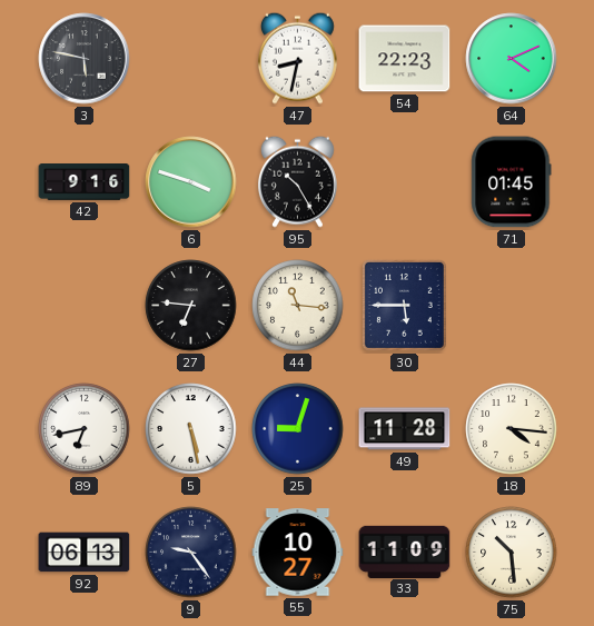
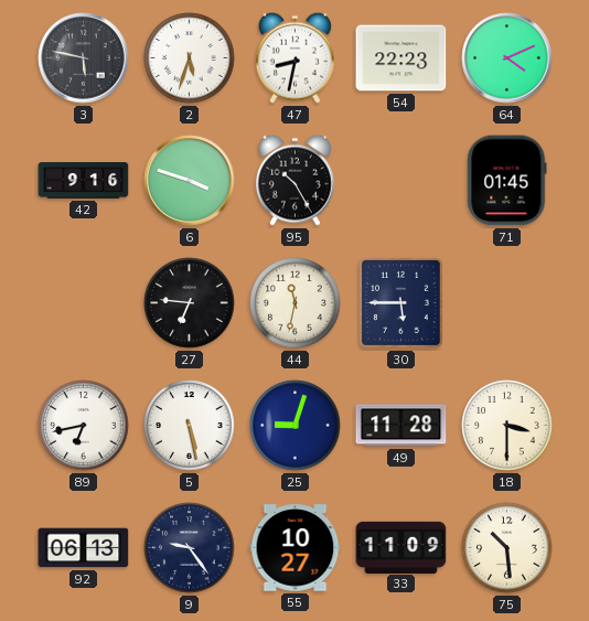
2: none -> 5:33
44: 11:16 -> 11:32
18: 4:16 -> 3:30
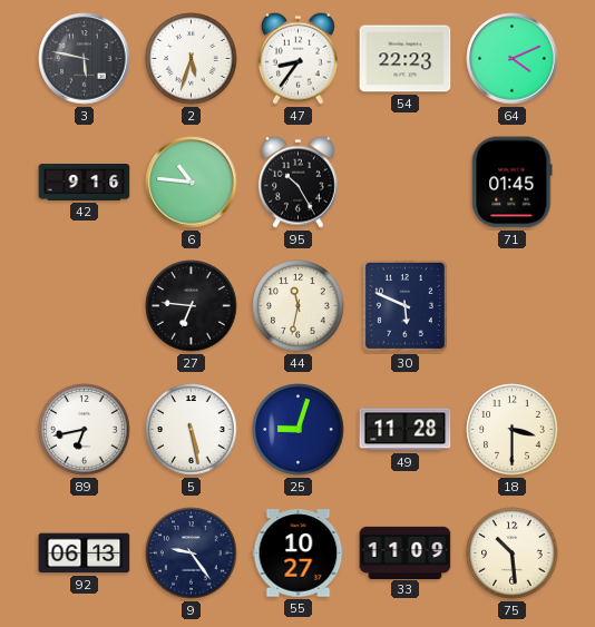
47: 8:32 -> 8:36
6: 3:48 -> 10:46
30: 5:45 -> 5:49
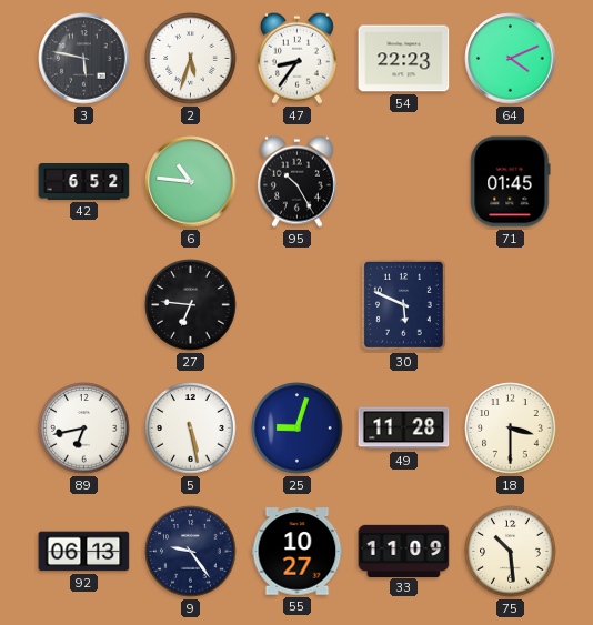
42: 9:16 -> 6:52
44: 11:32 -> none
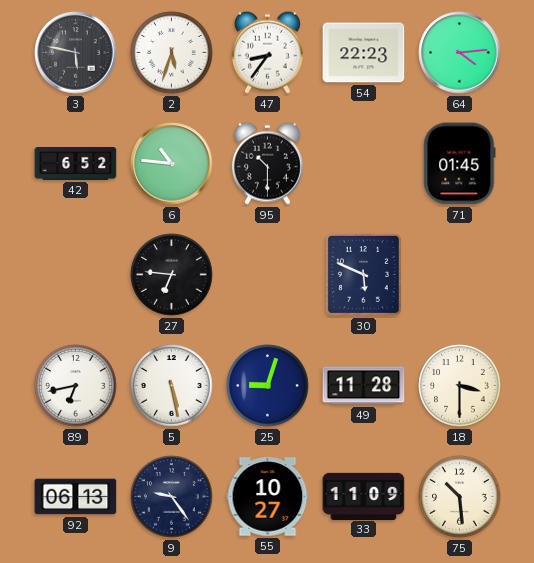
64: 4:11 -> 4:14
95: 10:25 -> 10:30
